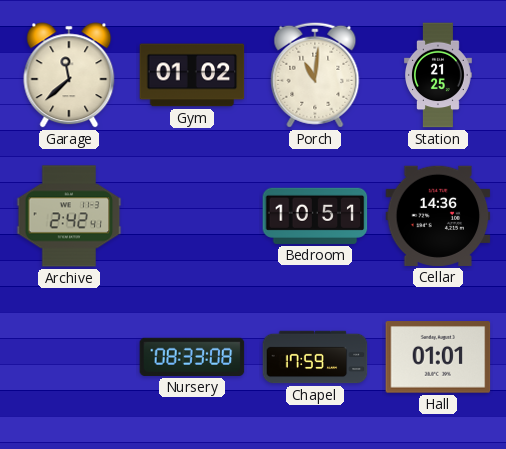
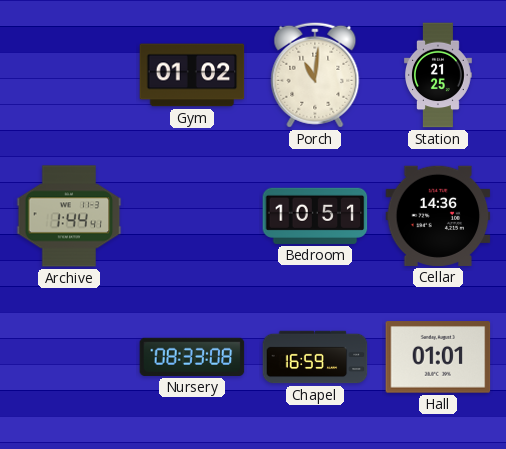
Garage: 11:38 -> none
Archive: 2:42 -> 1:44
Chapel: 17:59 -> 16:59
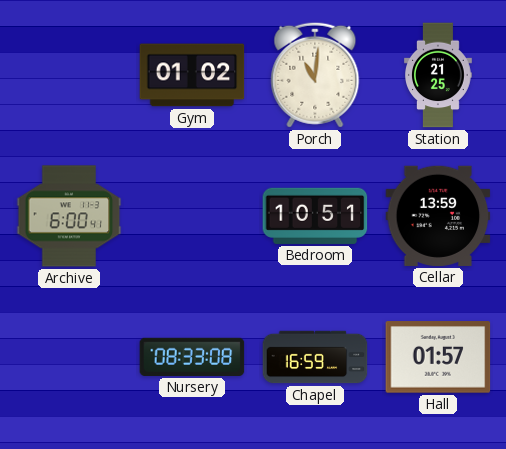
Archive: 1:44 -> 6:00
Cellar: 14:36 -> 13:59
Hall: 01:01 -> 01:57
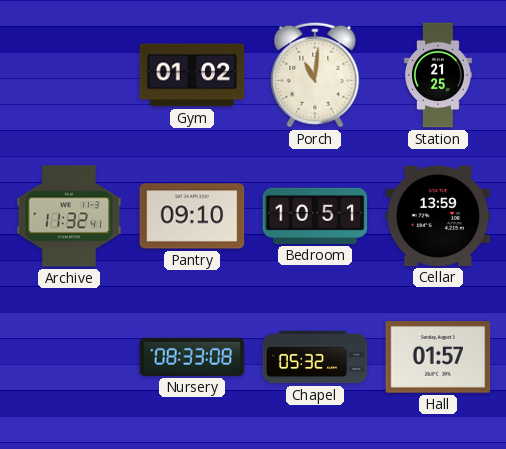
Archive: 6:00 -> 11:32
Pantry: none -> 09:10
Chapel: 16:59 -> 05:32
